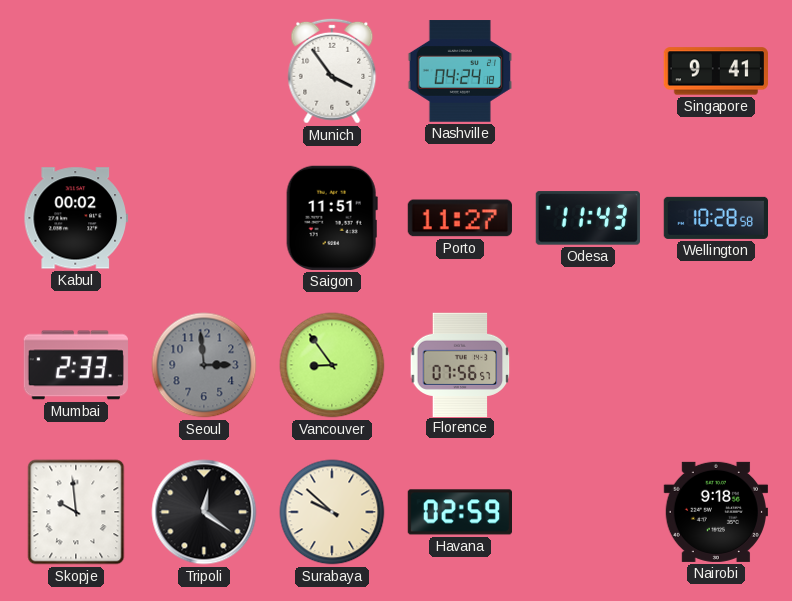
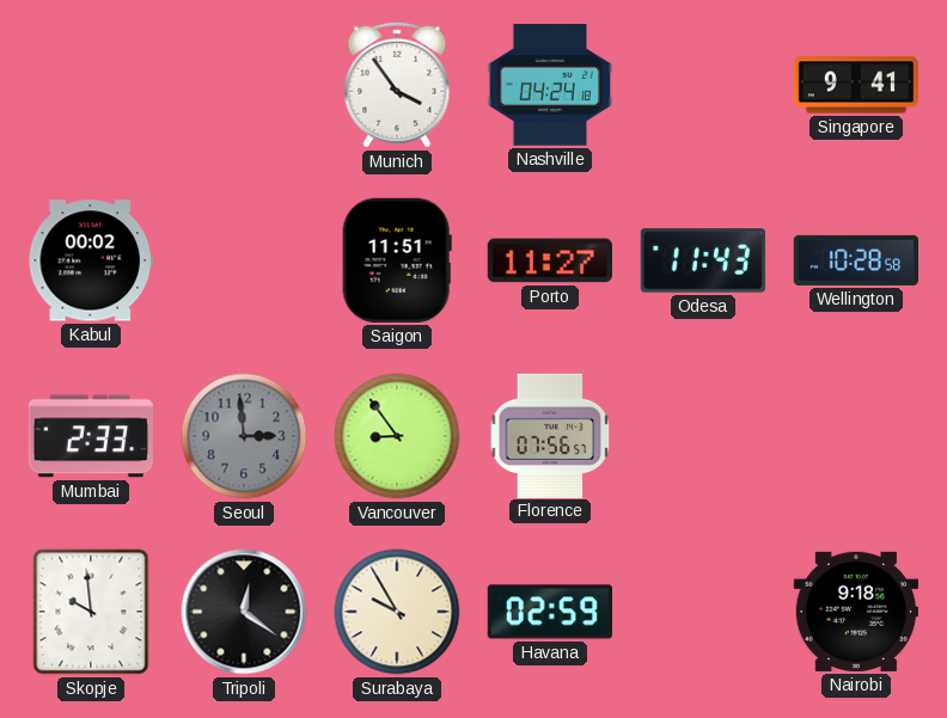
Surabaya: 9:52 -> 9:55
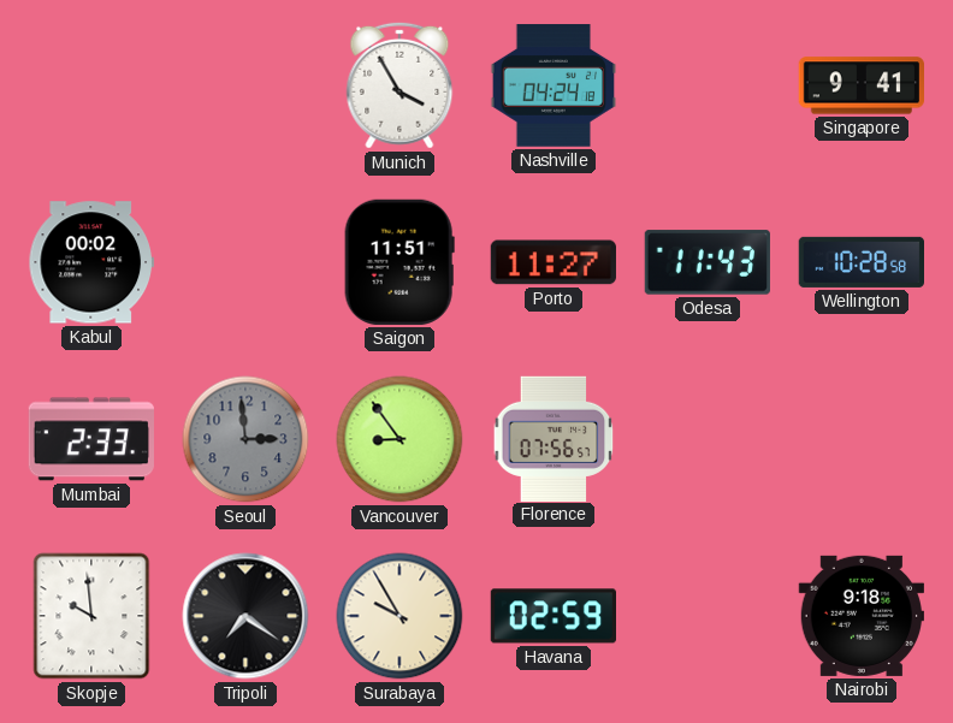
Munich: 3:54 -> 3:55
Tripoli: 12:21 -> 7:21
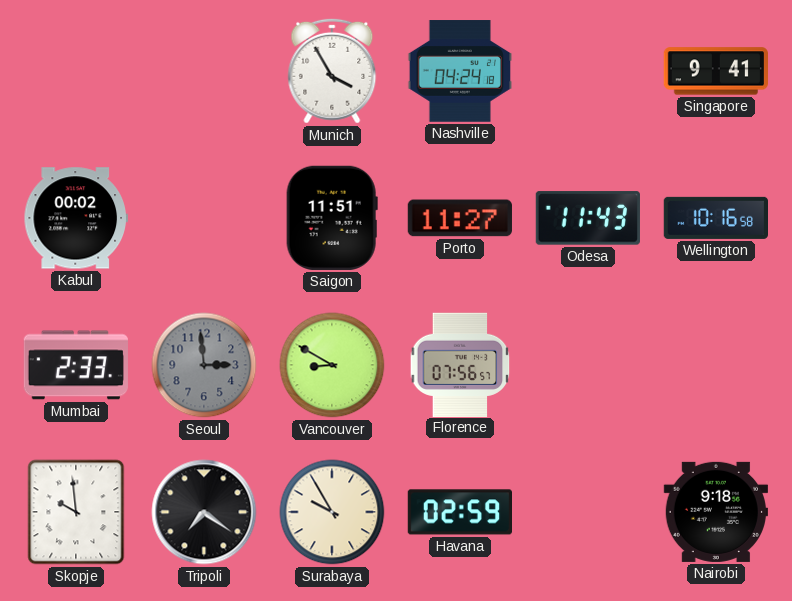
Wellington: 10:28 -> 10:16
Vancouver: 8:54 -> 8:50
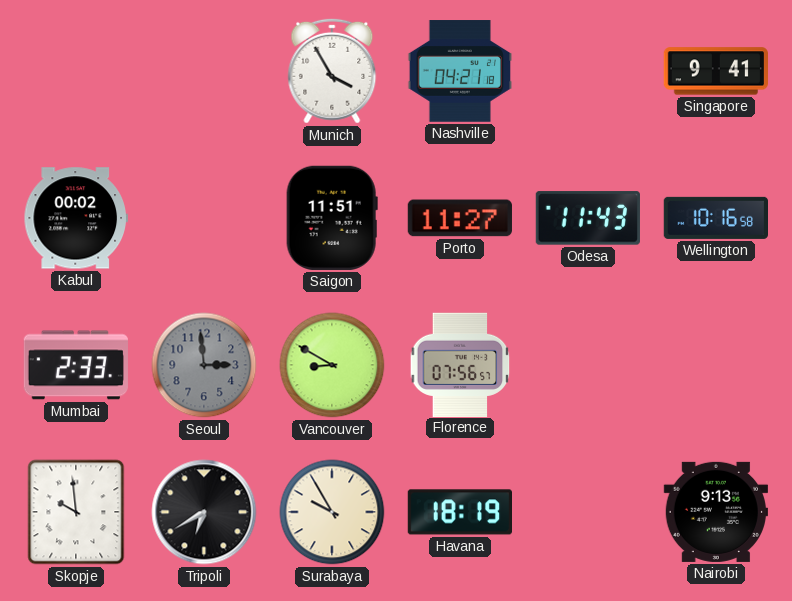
Nashville: 04:24 -> 04:21
Tripoli: 7:21 -> 6:40
Havana: 02:59 -> 18:19
Nairobi: 9:18 -> 9:13
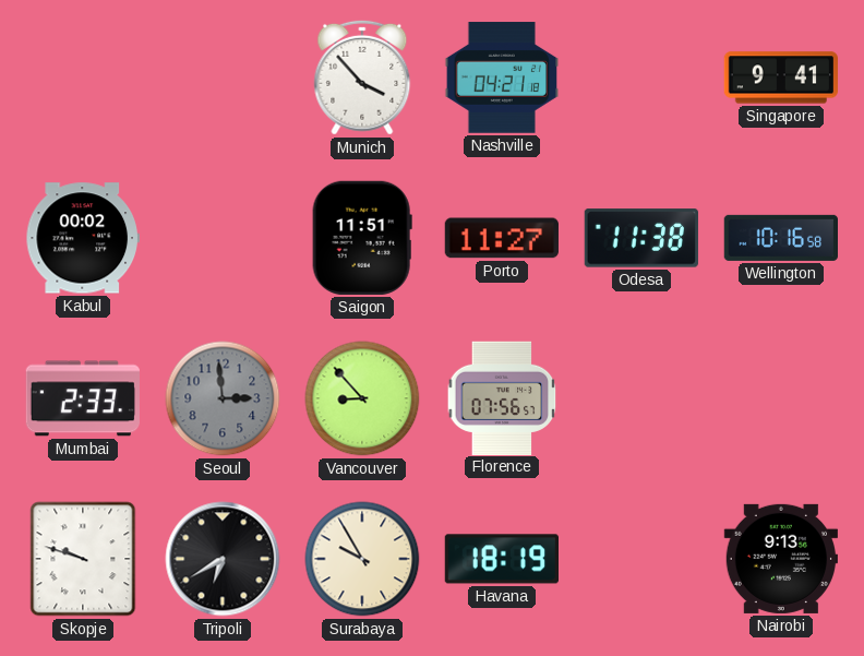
Munich: 3:55 -> 3:53
Odesa: 11:43 -> 11:38
Vancouver: 8:50 -> 8:53
Skopje: 9:59 -> 9:48
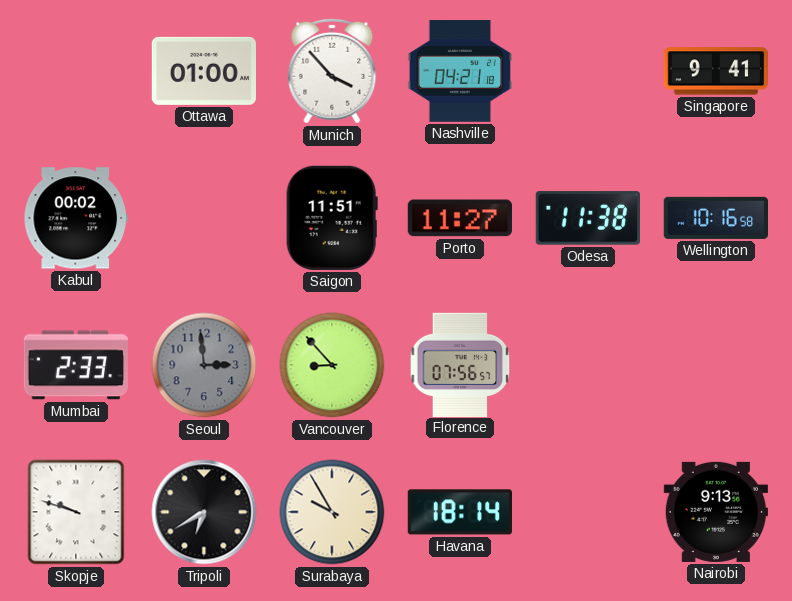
Ottawa: none -> 01:00
Havana: 18:19 -> 18:14
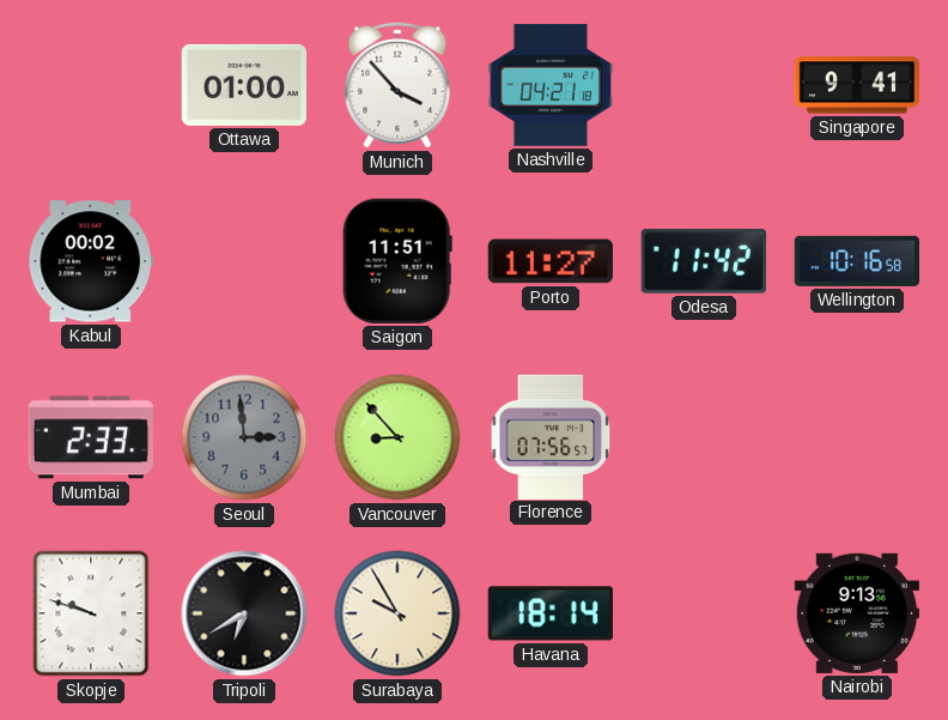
Odesa: 11:38 -> 11:42
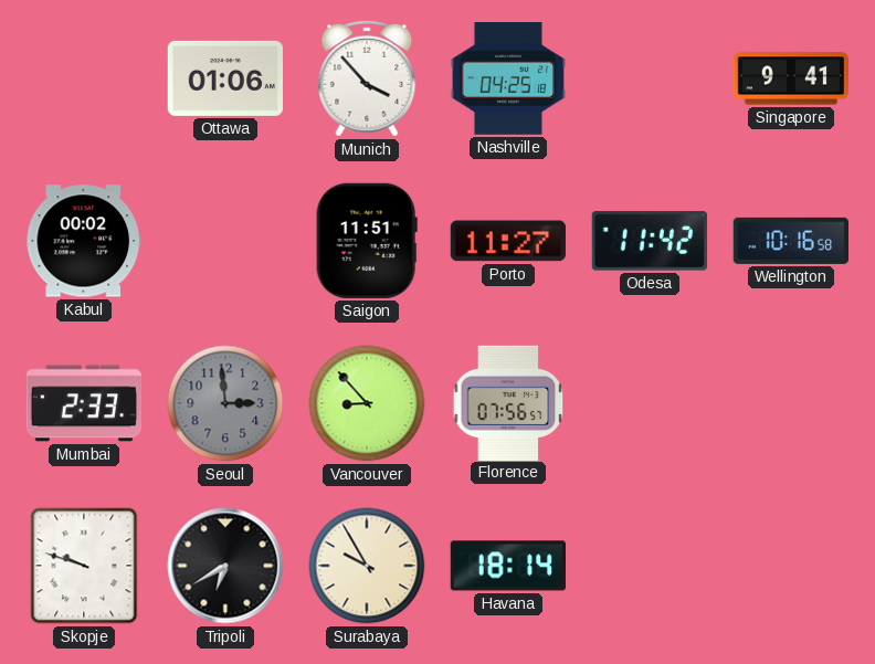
Ottawa: 01:00 -> 01:06
Nashville: 04:21 -> 04:25
Nairobi: 9:13 -> none
